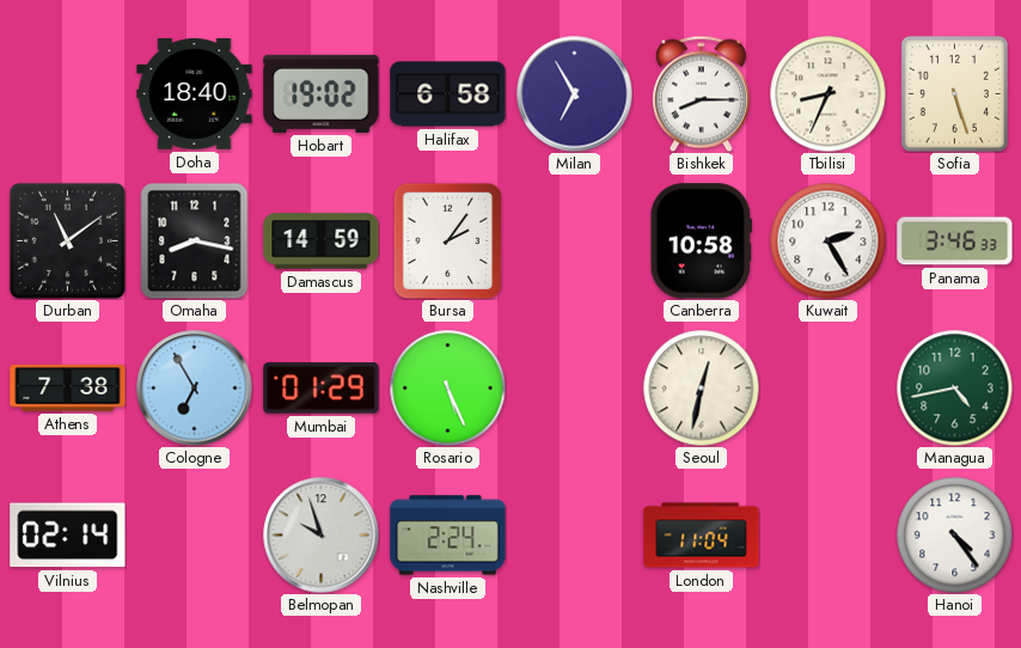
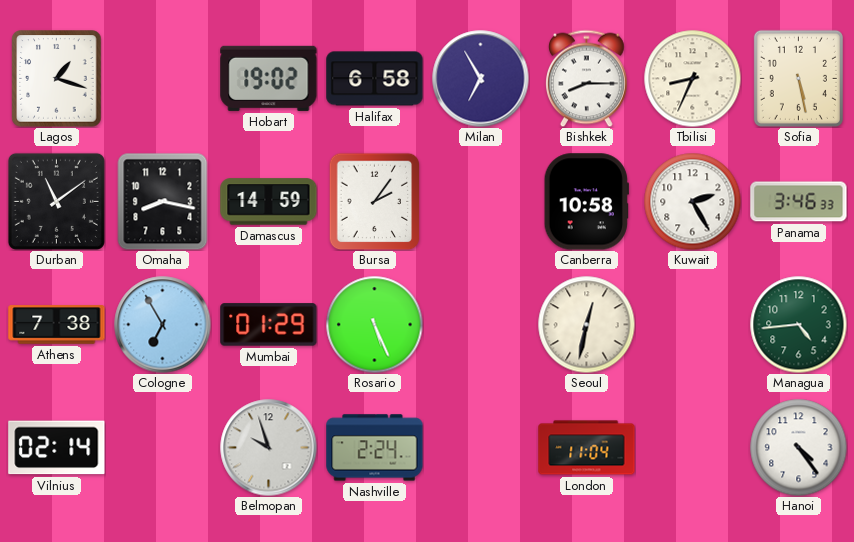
Lagos: none -> 1:18
Doha: 18:40 -> none
Sofia: 5:27 -> 5:28
Managua: 4:43 -> 4:44
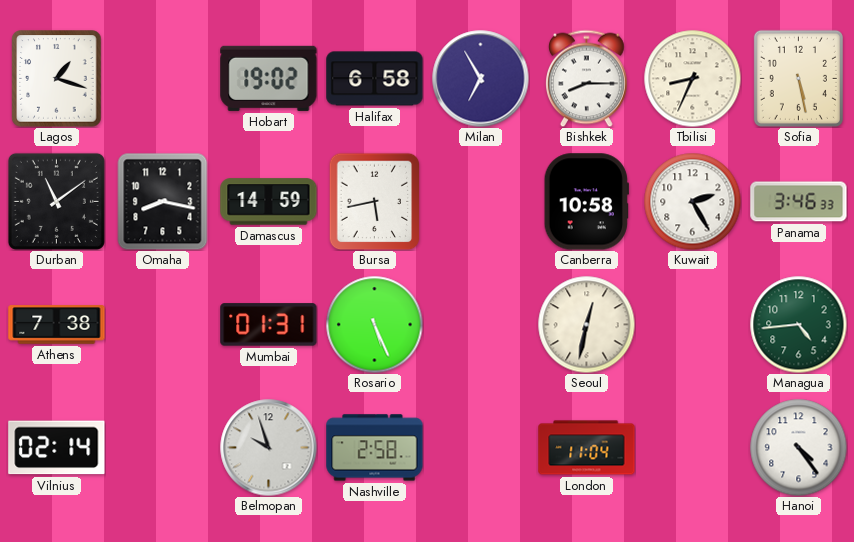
Bursa: 2:06 -> 5:43
Cologne: 6:55 -> none
Mumbai: 01:29 -> 01:31
Nashville: 2:24 -> 2:58
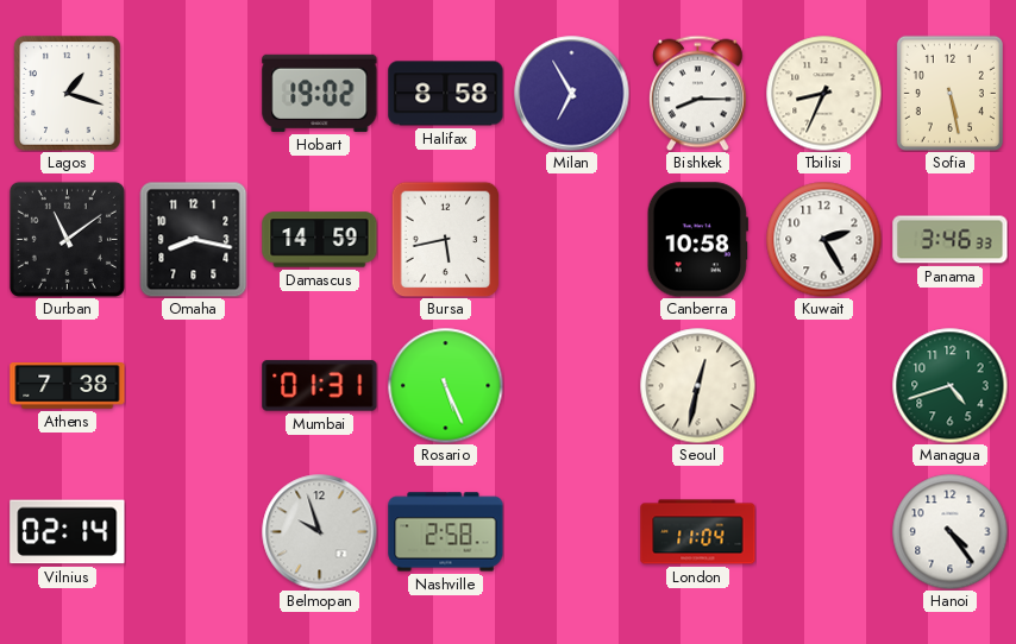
Halifax: 6:58 -> 8:58
Managua: 4:44 -> 4:42
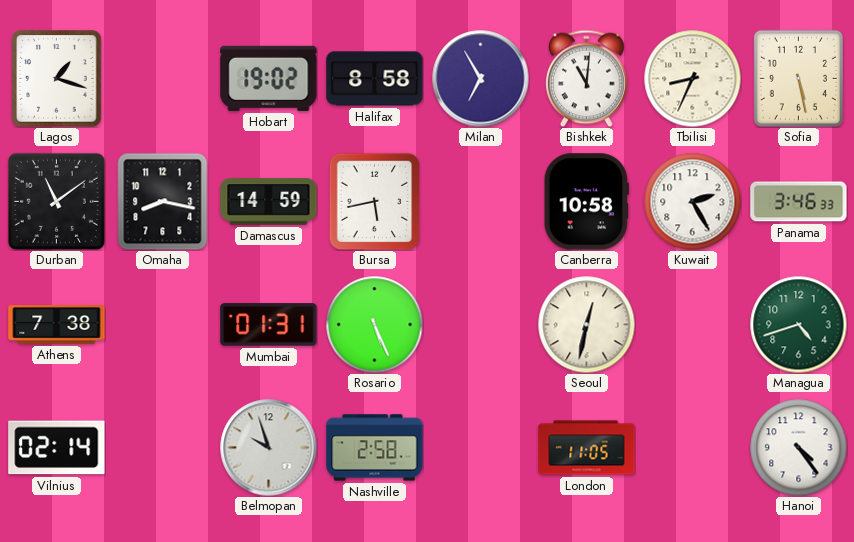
Bishkek: 8:15 -> 11:01
London: 11:04 -> 11:05
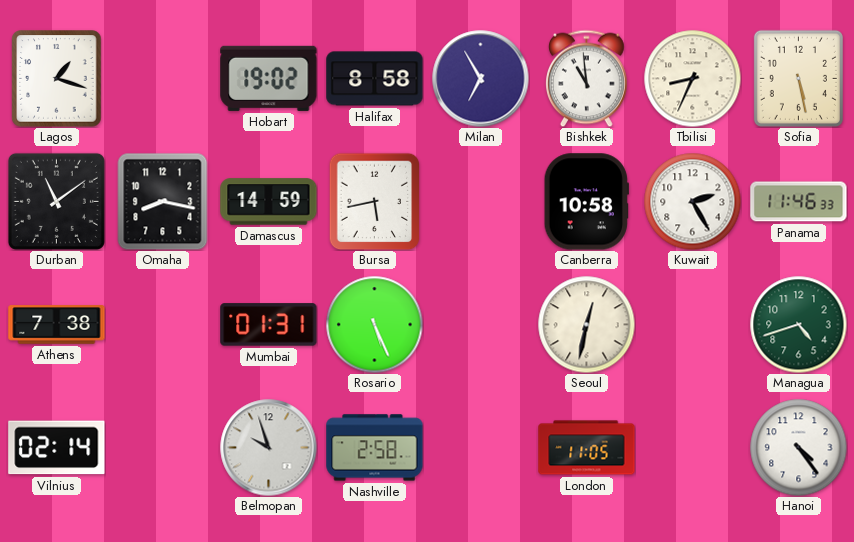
Bishkek: 11:01 -> 10:59
Panama: 3:46 -> 11:46
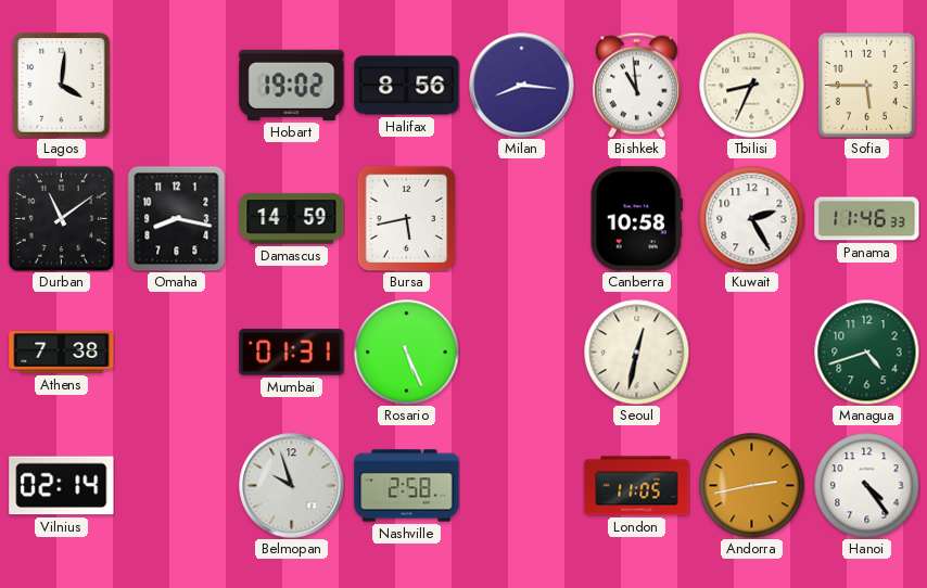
Lagos: 1:18 -> 4:01
Halifax: 8:58 -> 8:56
Milan: 6:55 -> 8:16
Sofia: 5:28 -> 5:45
Andorra: none -> 2:43
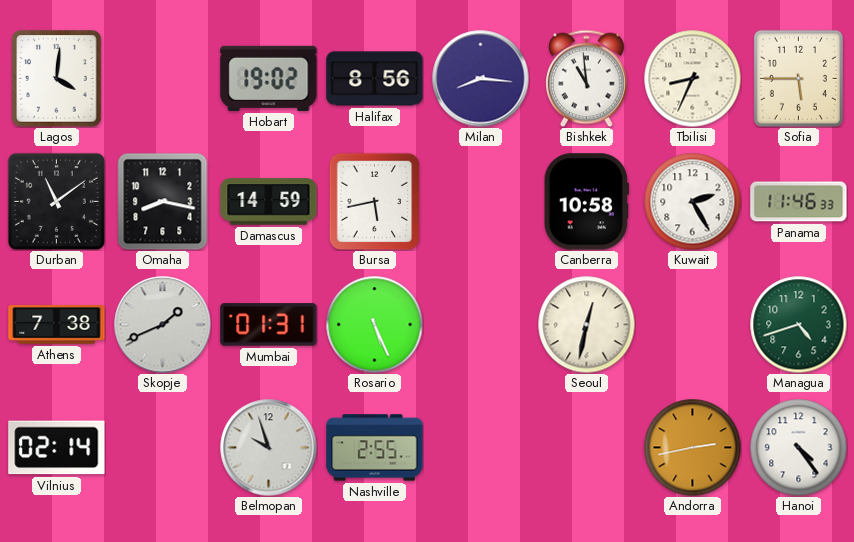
Skopje: none -> 1:41
Nashville: 2:58 -> 2:55
London: 11:05 -> none
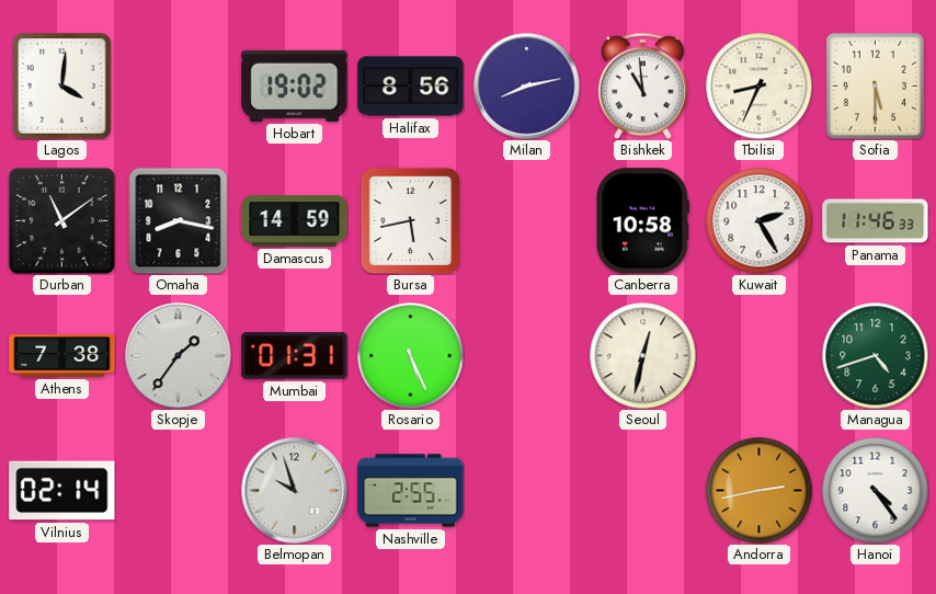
Milan: 8:16 -> 8:13
Sofia: 5:45 -> 5:30
Skopje: 1:41 -> 1:36
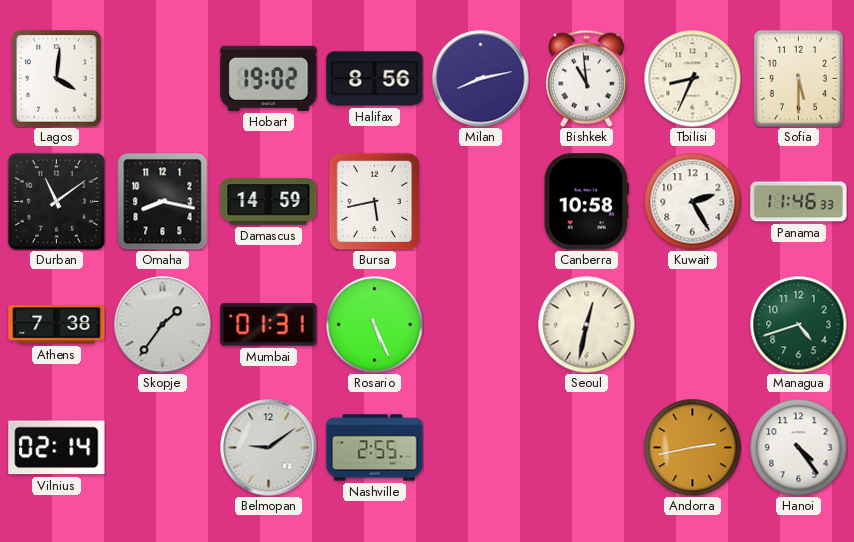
Belmopan: 9:57 -> 9:09
